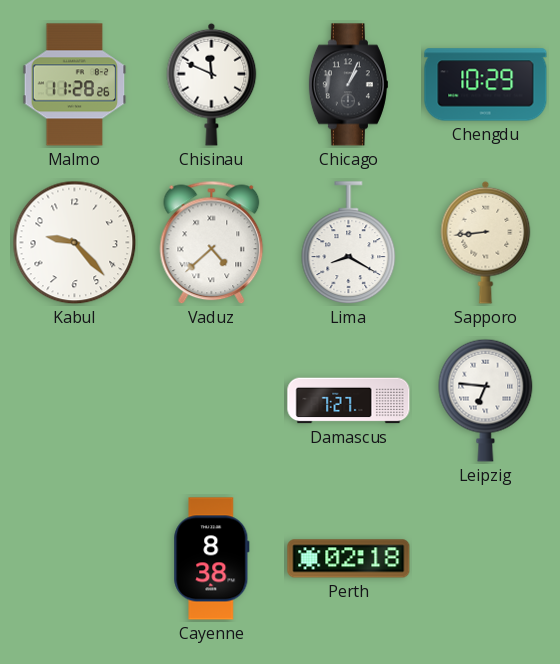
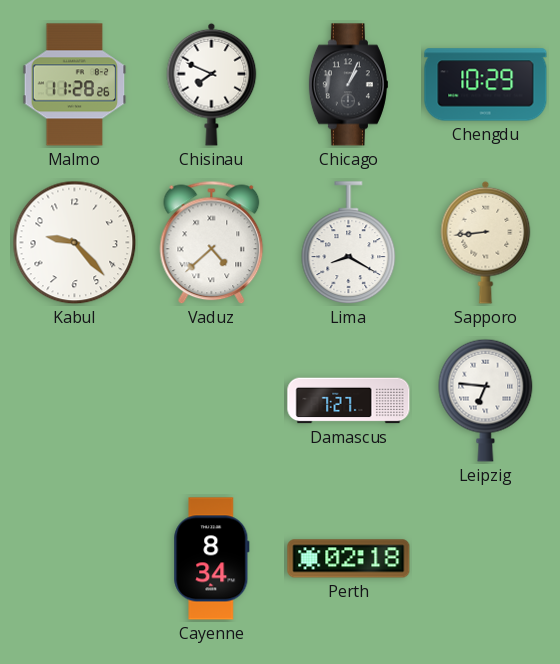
Chisinau: 11:49 -> 7:49
Cayenne: 8:38 -> 8:34
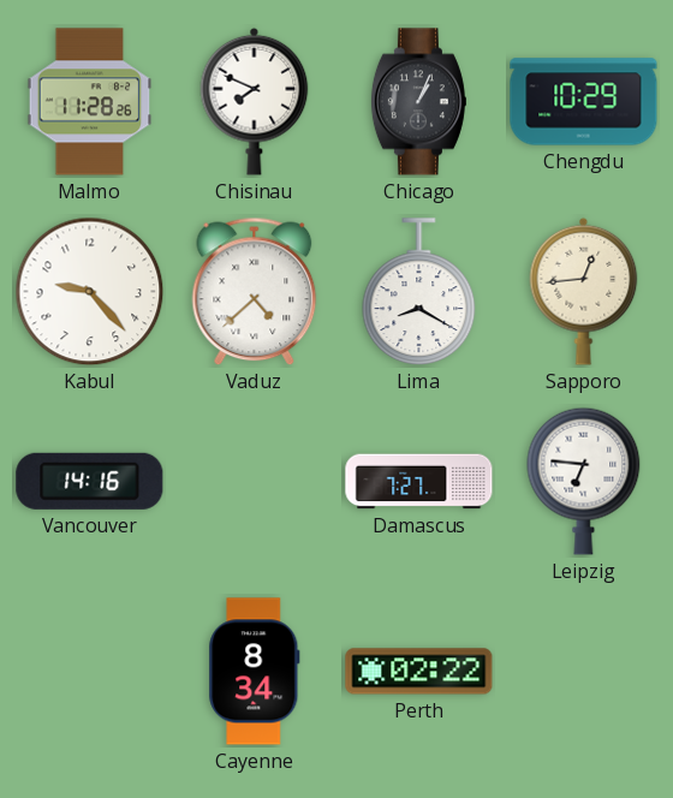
Sapporo: 8:44 -> 12:44
Vancouver: none -> 14:16
Perth: 02:18 -> 02:22
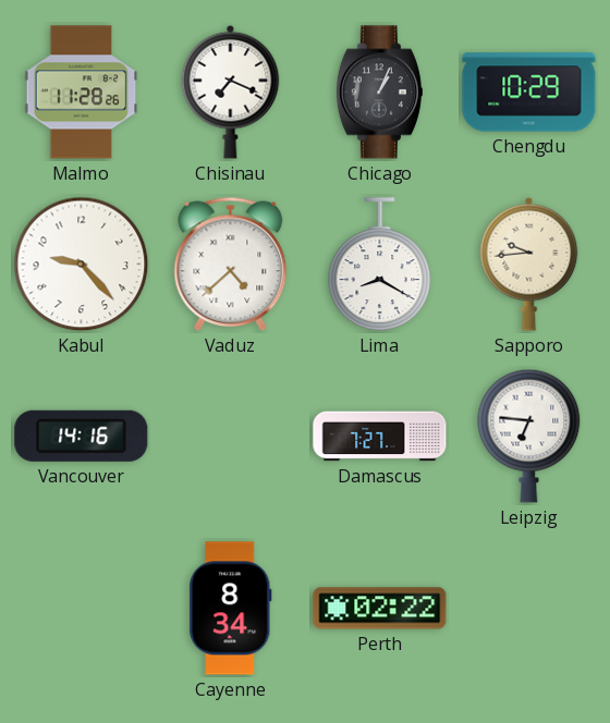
Chisinau: 7:49 -> 7:19
Sapporo: 12:44 -> 9:44
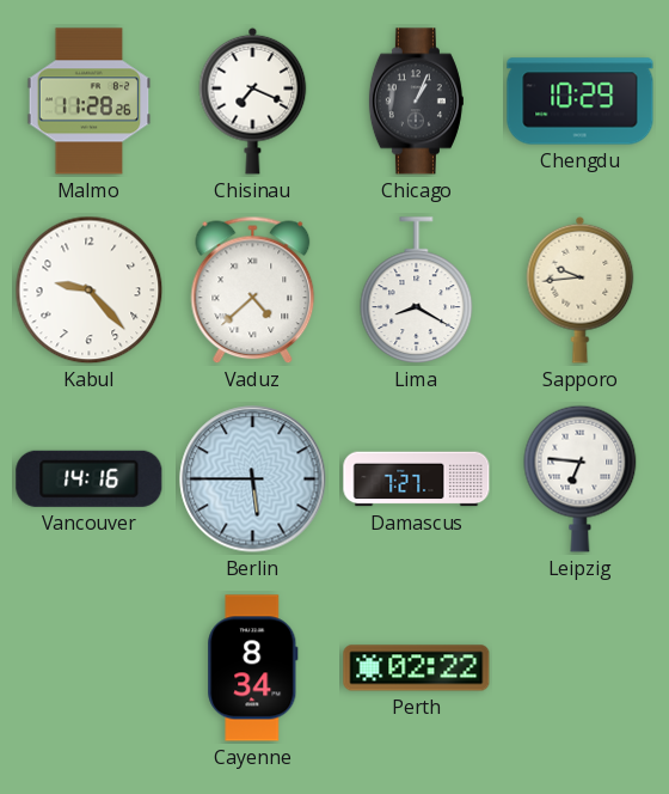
Berlin: none -> 5:45
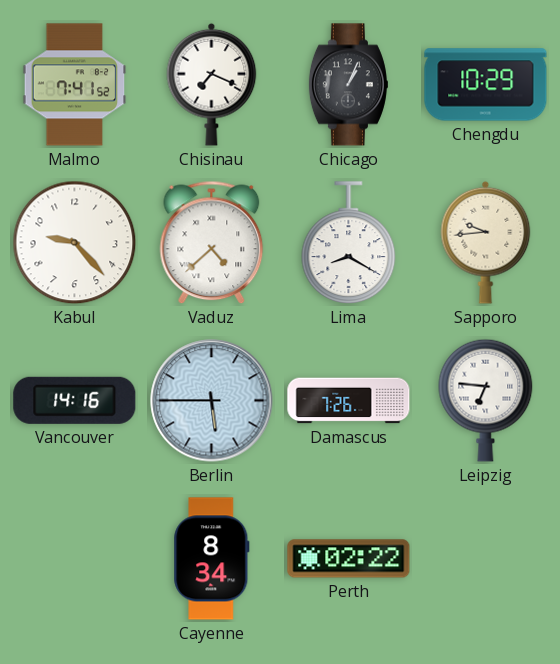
Malmo: 11:28 -> 7:41
Damascus: 7:27 -> 7:26
